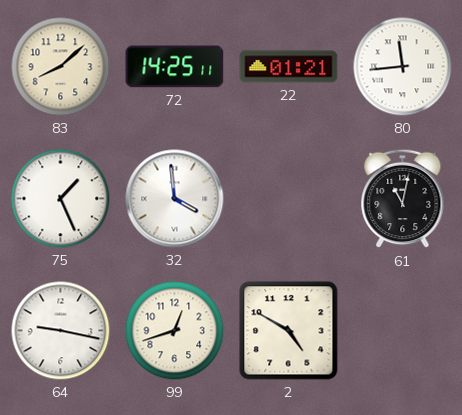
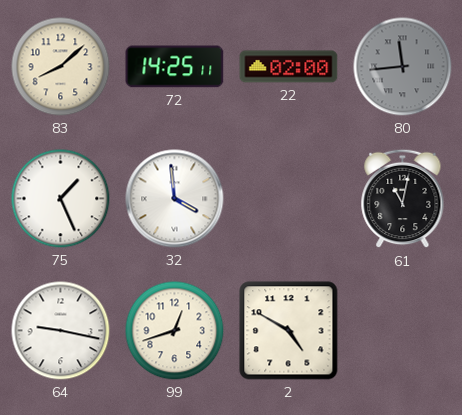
22: 01:21 -> 02:00
80 dial: white -> grey
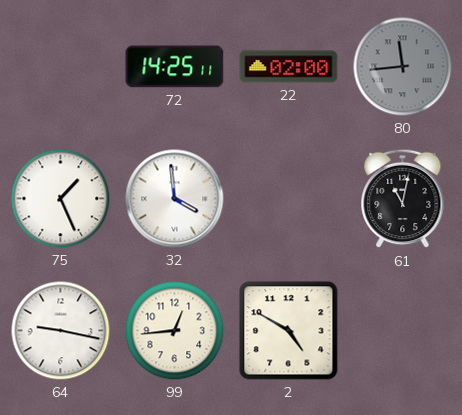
83: 8:08 -> none
99: 12:42 -> 12:44
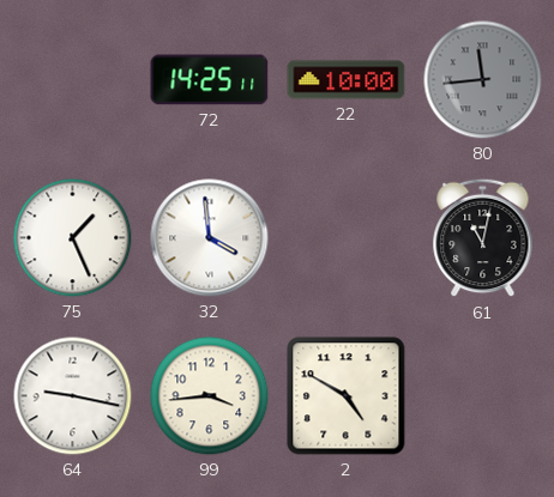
22: 02:00 -> 10:00
99: 12:44 -> 3:44
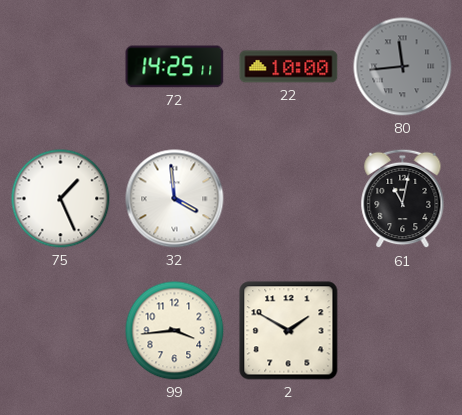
64: 9:17 -> none
2: 4:50 -> 1:50
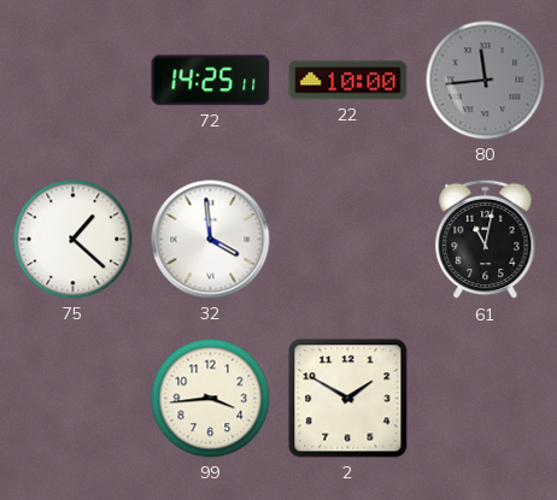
75: 1:26 -> 1:22
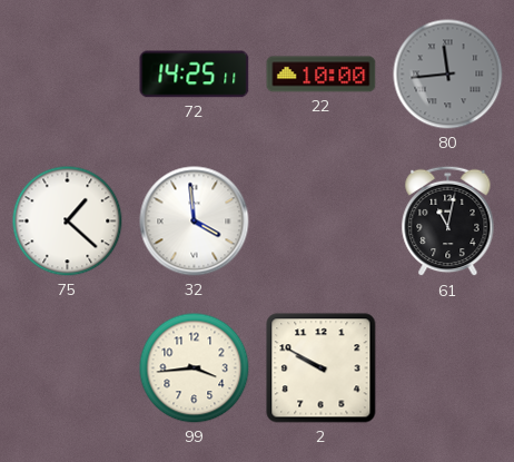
2: 1:50 -> 9:50
